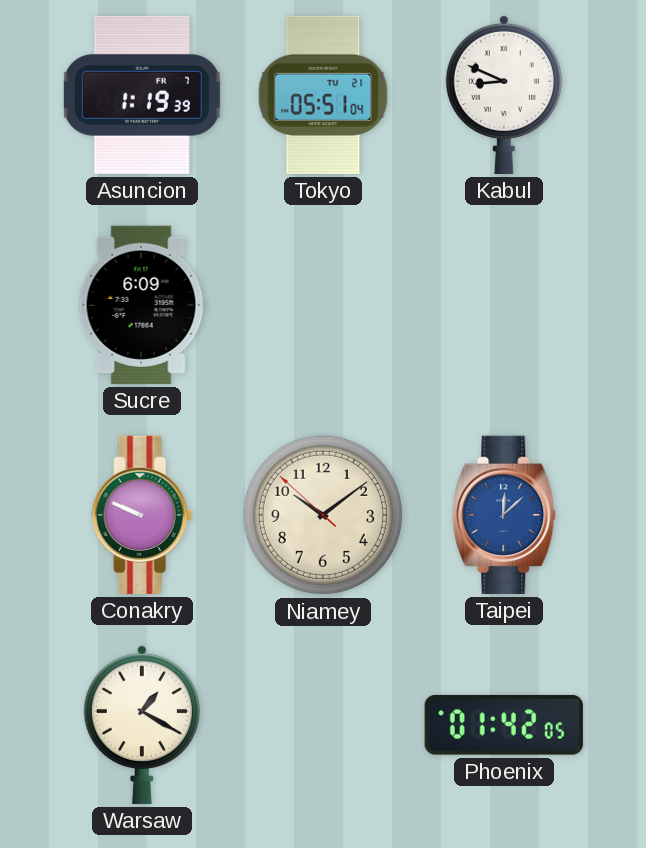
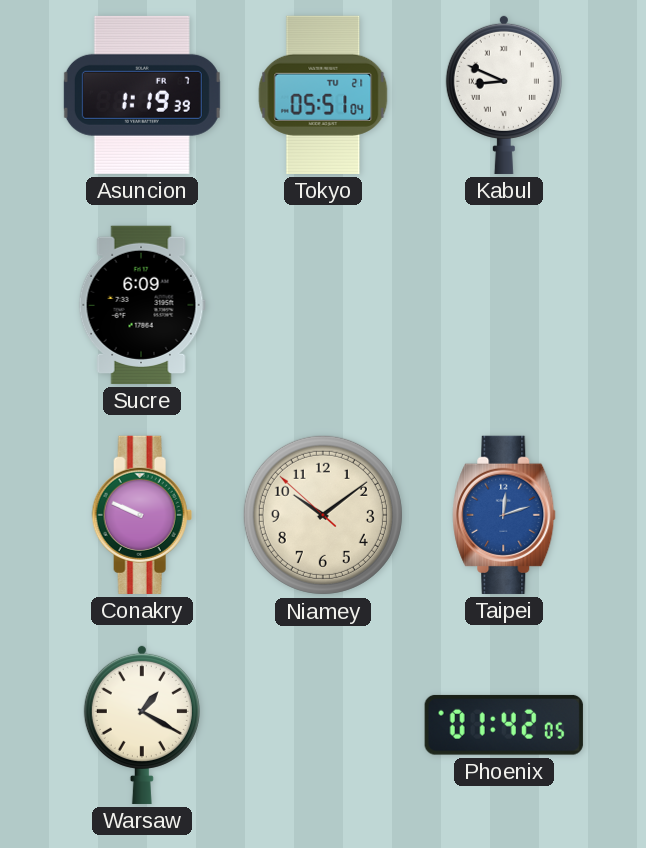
Taipei: 12:08 -> 12:12
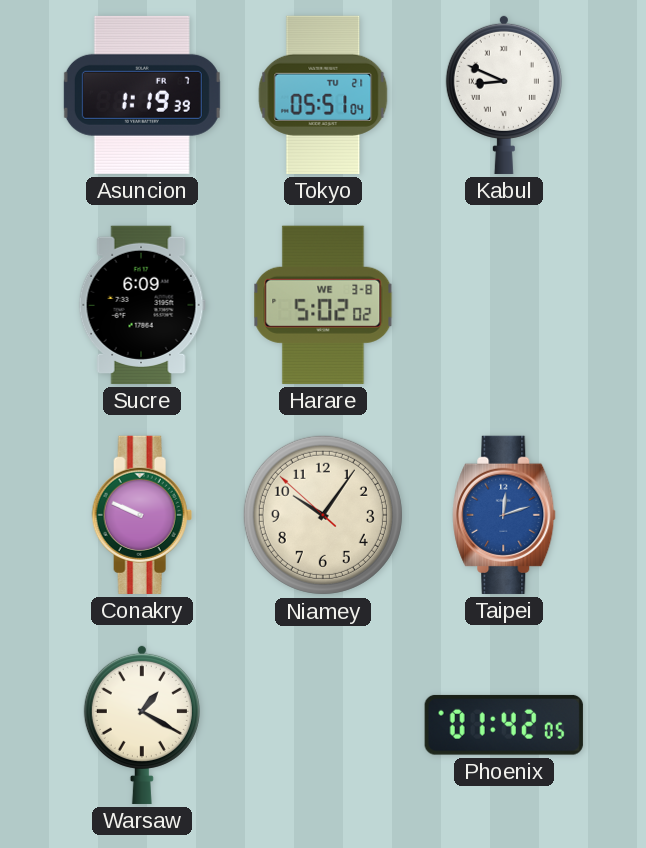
Harare: none -> 5:02
Niamey: 10:08 -> 10:05
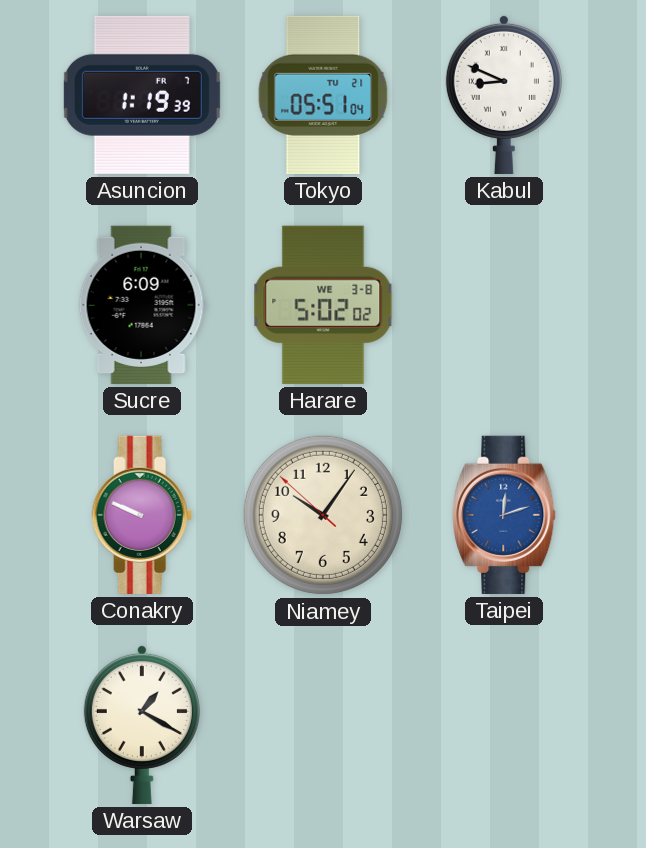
Phoenix: 01:42 -> none
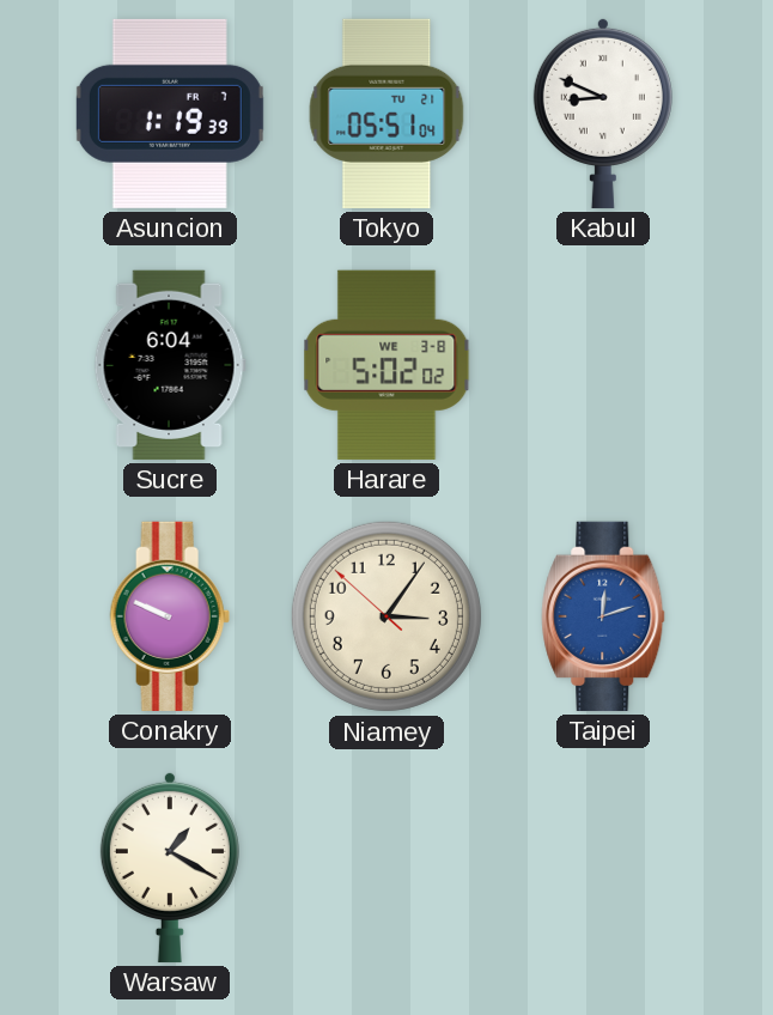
Sucre: 6:09 -> 6:04
Niamey: 10:05 -> 3:05
